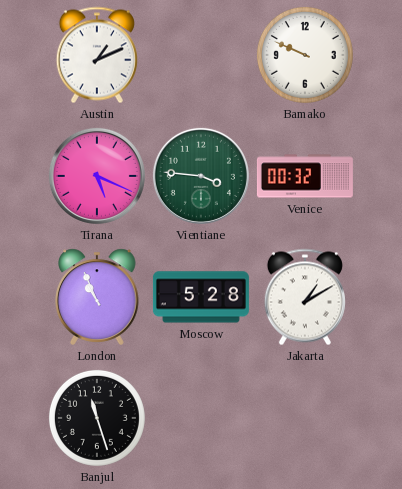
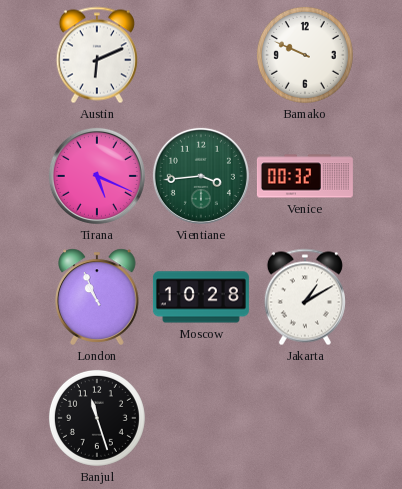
Austin: 1:11 -> 6:11
Vientiane: 3:46 -> 3:44
Moscow: 5:28 -> 10:28
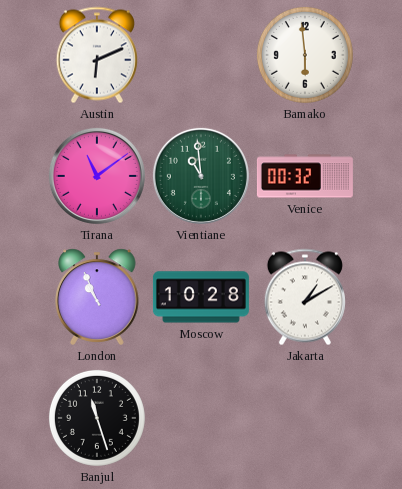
Bamako: 9:49 -> 5:59
Tirana: 5:19 -> 11:09
Vientiane: 3:44 -> 10:59
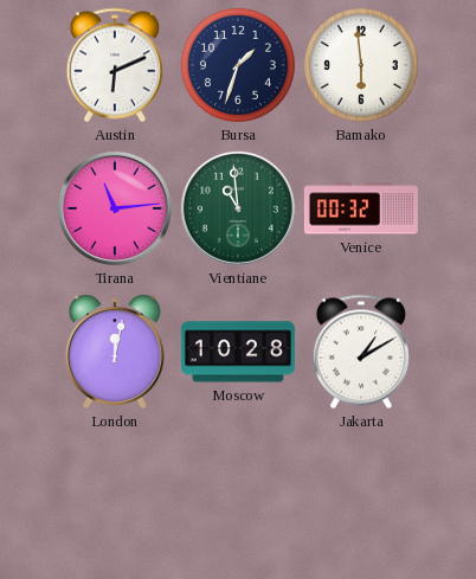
Bursa: none -> 1:33
Tirana: 11:09 -> 11:14
London: 10:56 -> 12:02
Banjul: 11:27 -> none
